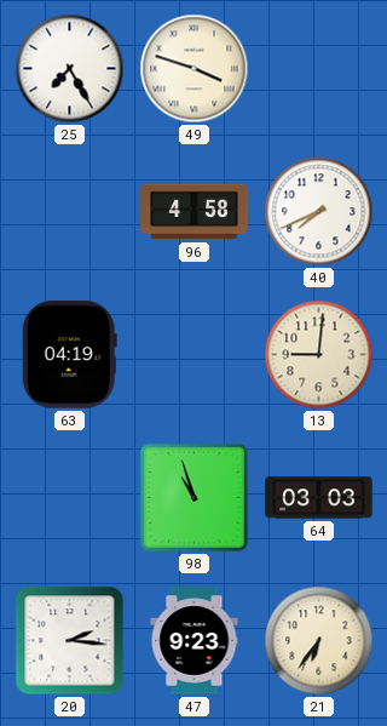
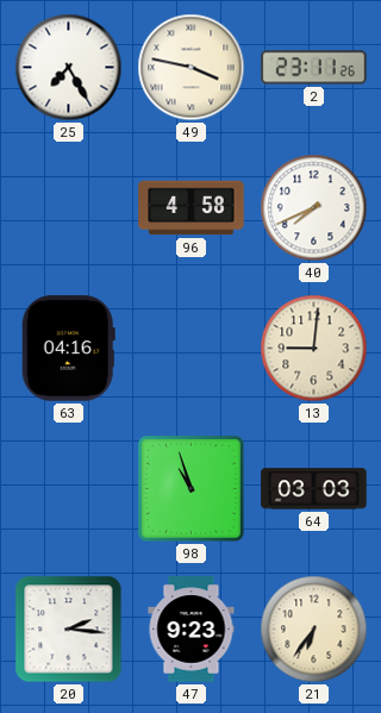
49: 3:48 -> 3:47
2: none -> 23:11
63: 04:19 -> 04:16
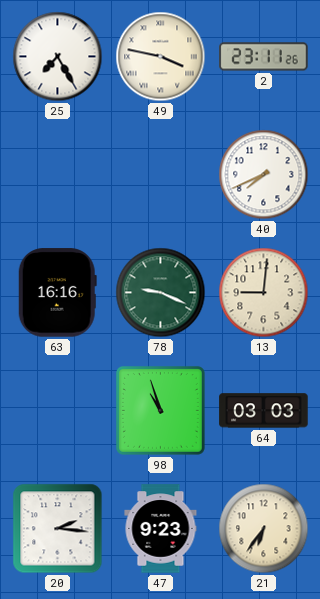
96: 4:58 -> none
63: 04:16 -> 16:16
78: none -> 9:19
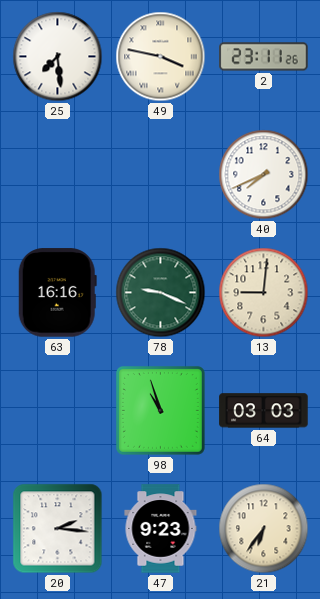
25: 7:25 -> 7:29
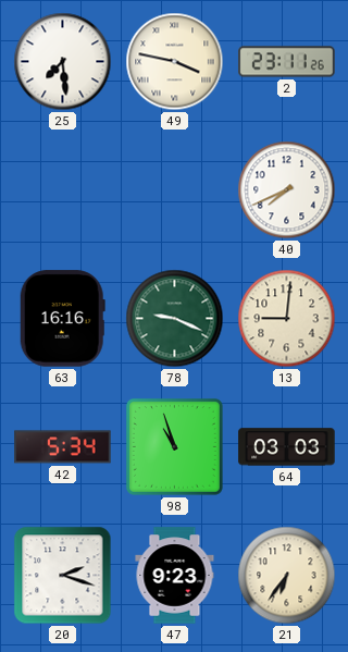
42: none -> 5:34
20: 2:16 -> 2:18
